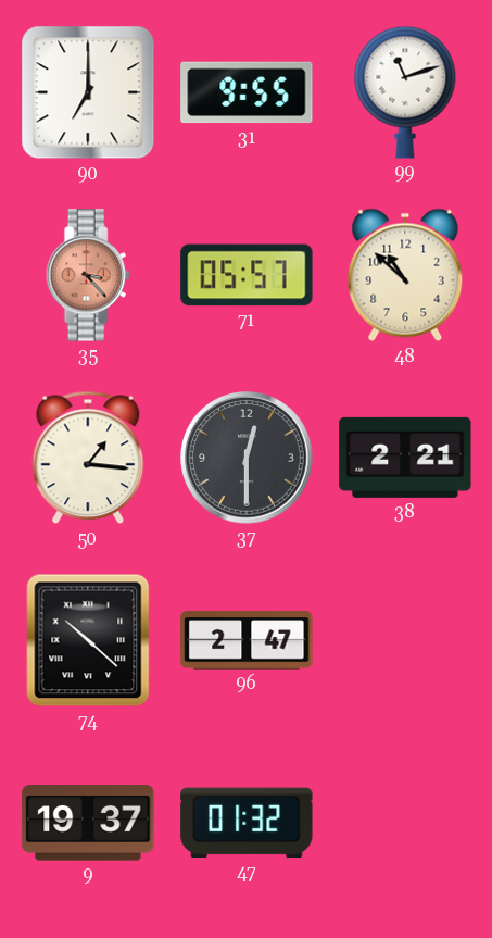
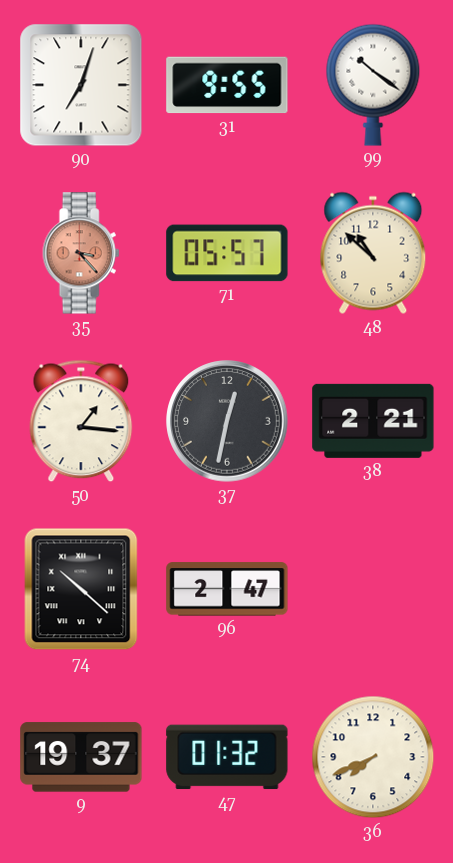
90: 7:00 -> 7:03
99: 11:12 -> 10:21
37: 12:30 -> 12:32
36: none -> 7:41
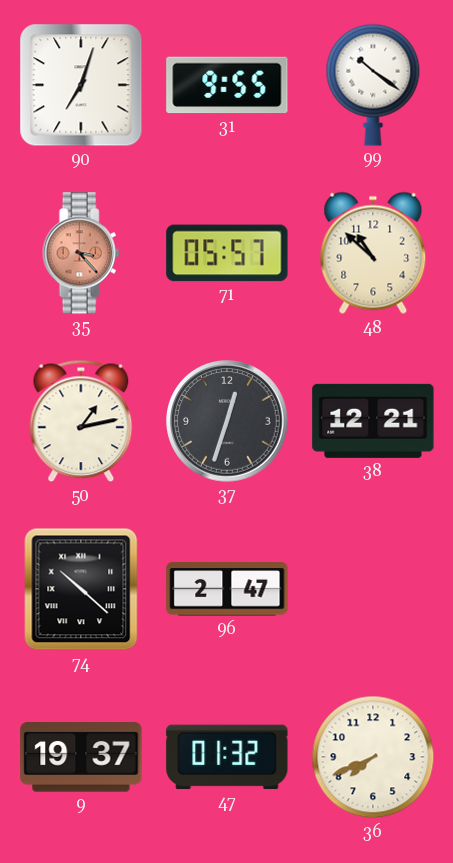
50: 1:16 -> 1:13
37: 12:32 -> 12:33
38: 2:21 -> 12:21
